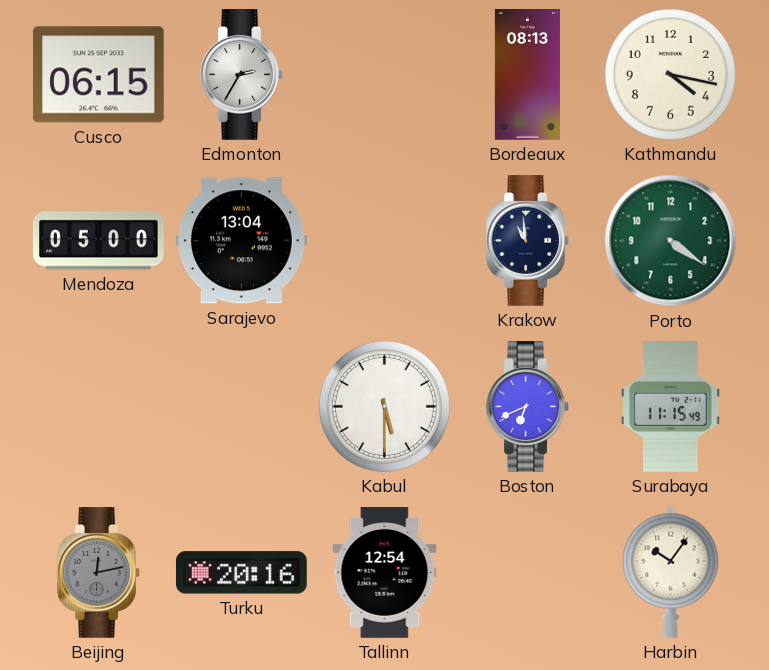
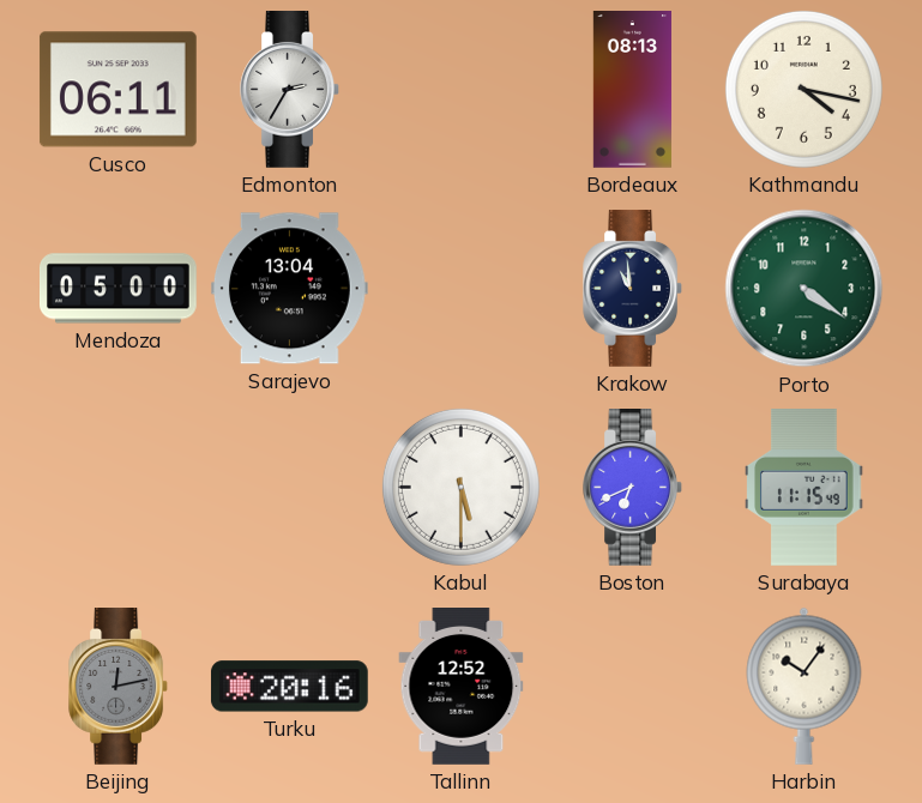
Cusco: 06:15 -> 06:11
Tallinn: 12:54 -> 12:52
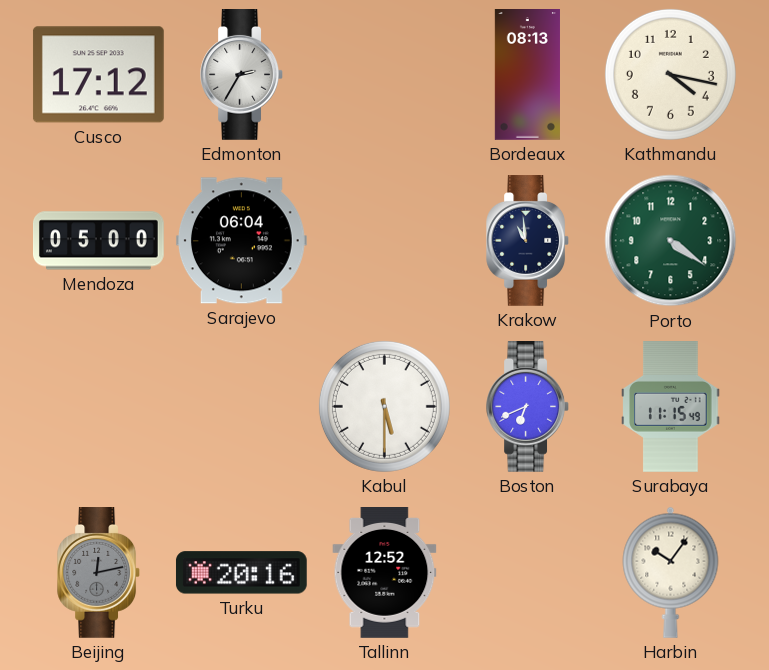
Cusco: 06:11 -> 17:12
Sarajevo: 13:04 -> 06:04
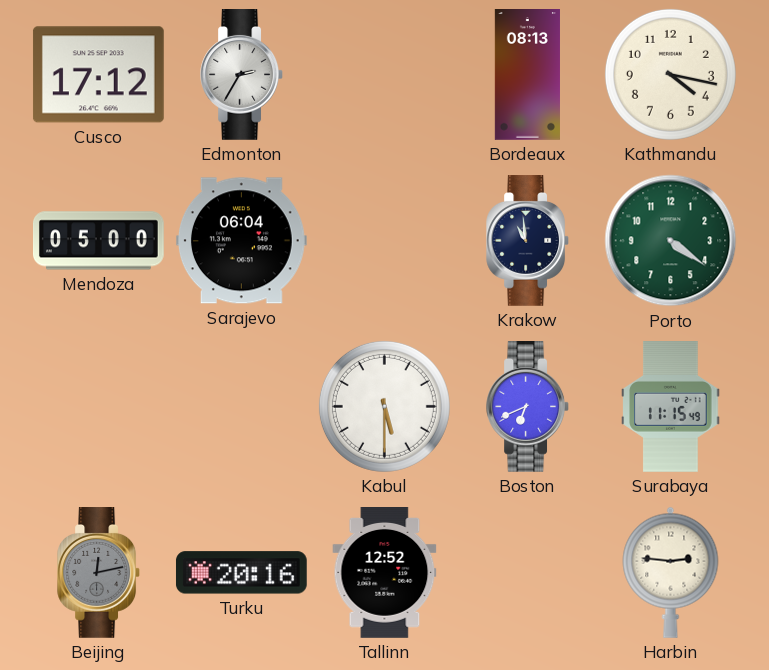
Harbin: 10:06 -> 2:46
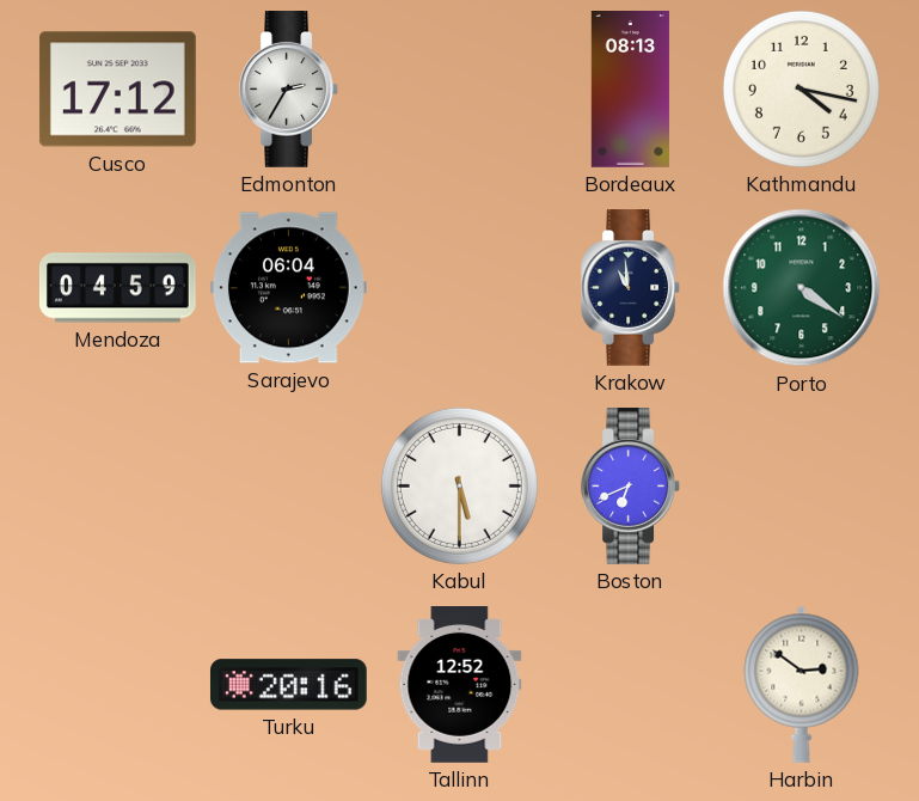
Mendoza: 05:00 -> 04:59
Surabaya: 11:15 -> none
Beijing: 12:13 -> none
Harbin: 2:46 -> 2:51
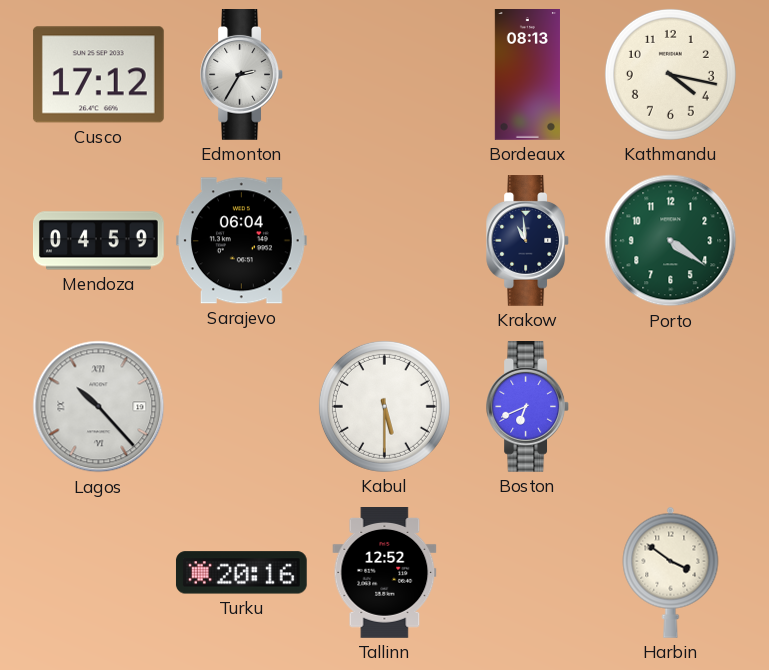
Lagos: none -> 10:23
Harbin: 2:51 -> 3:51
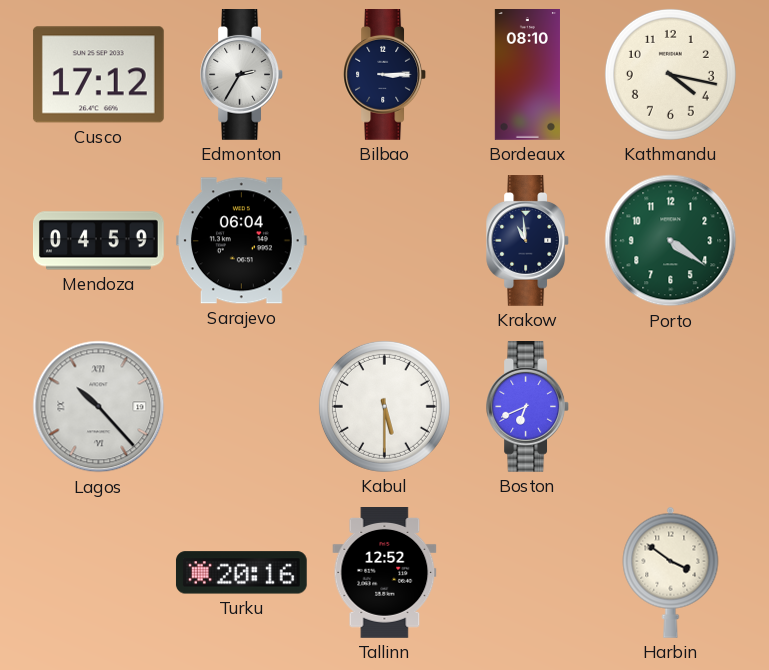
Bilbao: none -> 3:15
Bordeaux: 08:13 -> 08:10
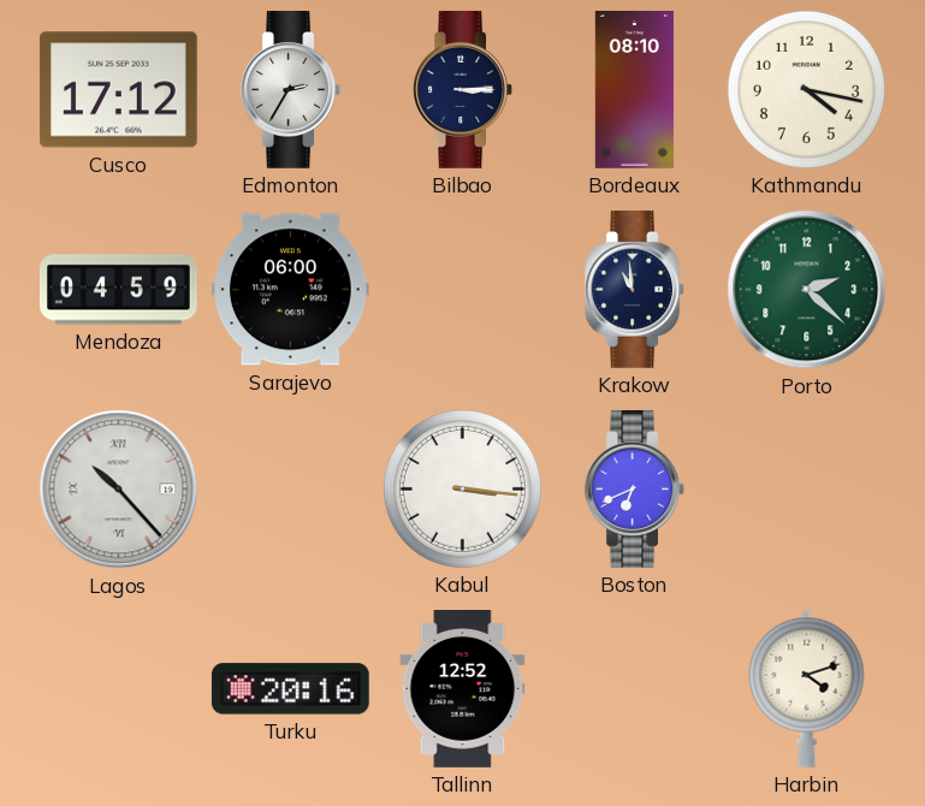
Sarajevo: 06:04 -> 06:00
Porto: 4:21 -> 2:22
Kabul: 5:30 -> 3:16
Harbin: 3:51 -> 4:12
